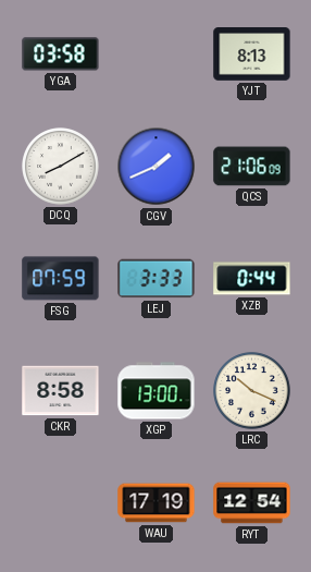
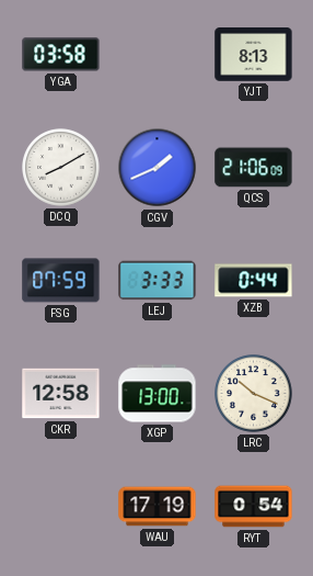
CKR: 8:58 -> 12:58
RYT: 12:54 -> 0:54
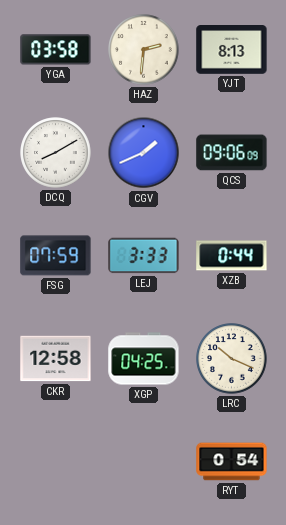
HAZ: none -> 2:31
QCS: 21:06 -> 09:06
XGP: 13:00 -> 04:25
WAU: 17:19 -> none
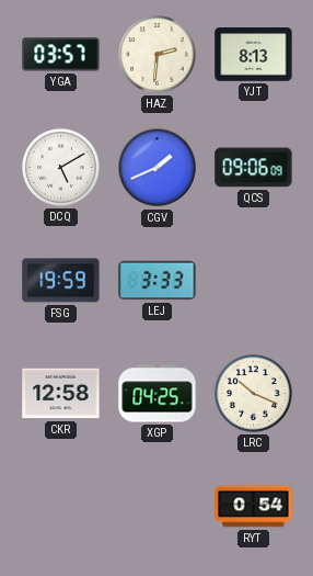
YGA: 03:58 -> 03:57
DCQ: 8:10 -> 5:10
FSG: 07:59 -> 19:59
XZB: 0:44 -> none
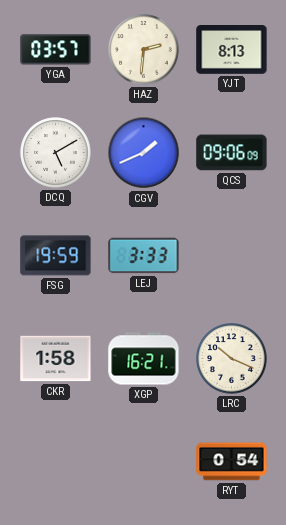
CKR: 12:58 -> 1:58
XGP: 04:25 -> 16:21
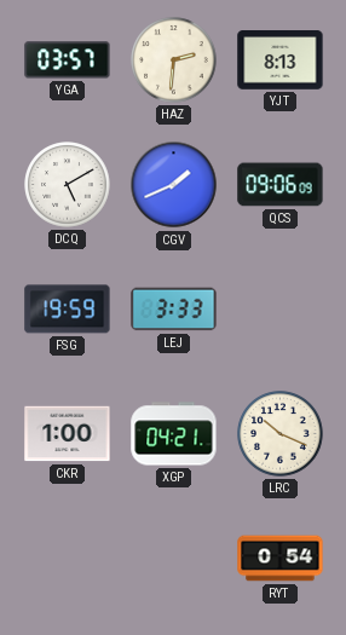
CKR: 1:58 -> 1:00
XGP: 16:21 -> 04:21
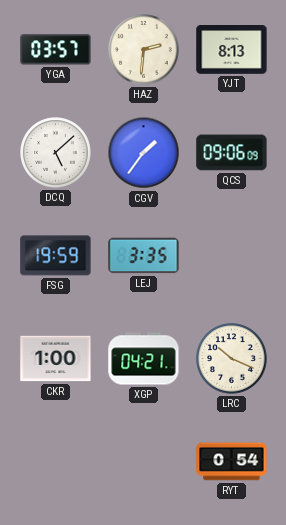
DCQ: 5:10 -> 5:08
CGV: 1:41 -> 1:36
LEJ: 3:33 -> 3:35
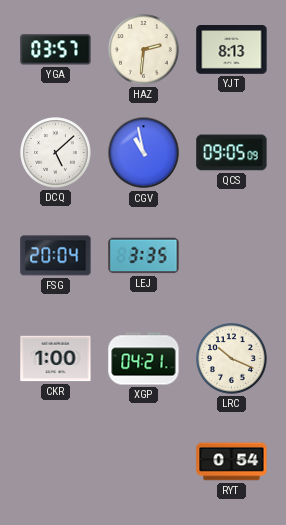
CGV: 1:36 -> 10:58
QCS: 09:06 -> 09:05
FSG: 19:59 -> 20:04
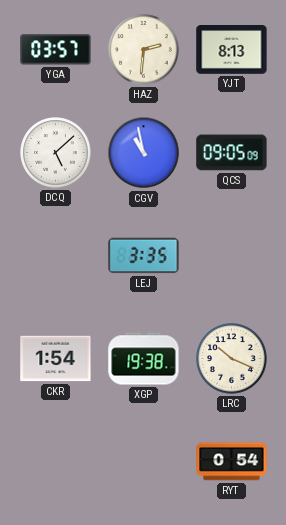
FSG: 20:04 -> none
CKR: 1:00 -> 1:54
XGP: 04:21 -> 19:38
